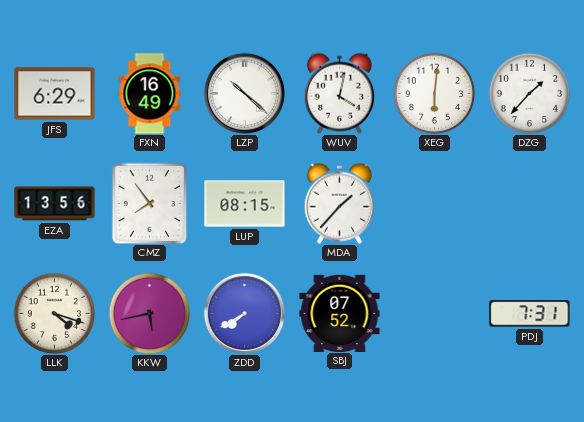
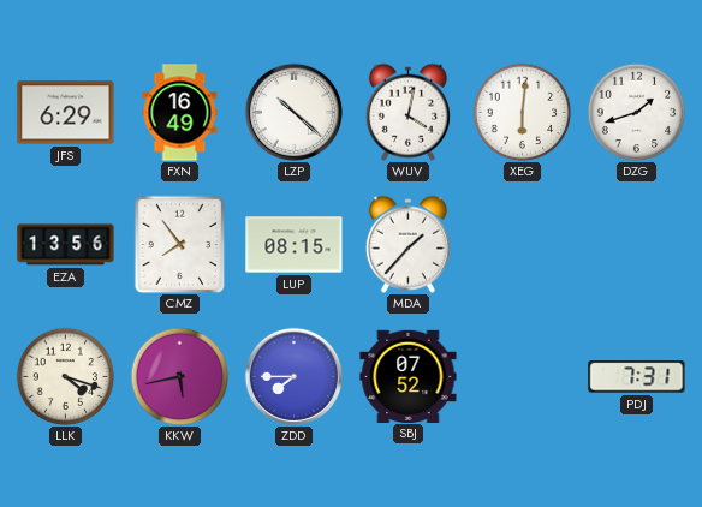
DZG: 1:37 -> 1:42
ZDD: 7:40 -> 7:45
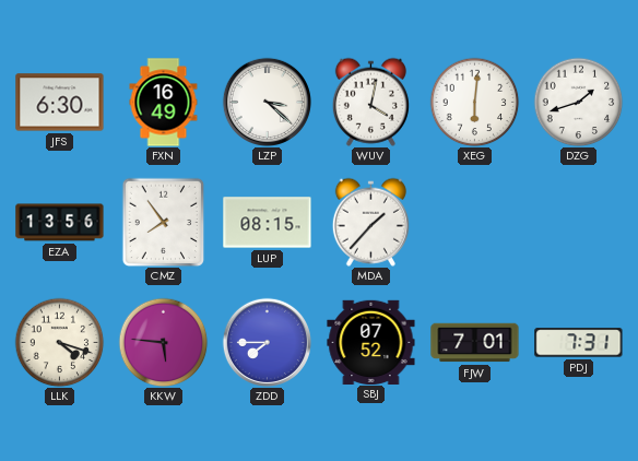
JFS: 6:29 -> 6:30
LZP: 10:22 -> 3:22
KKW: 5:43 -> 5:46
FJW: none -> 7:01
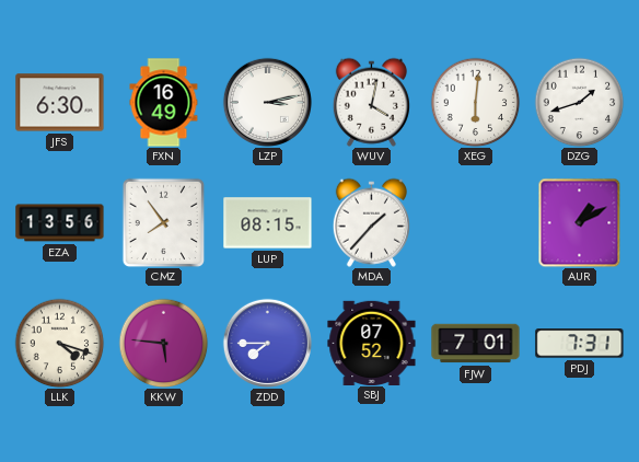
LZP: 3:22 -> 3:13
AUR: none -> 1:10
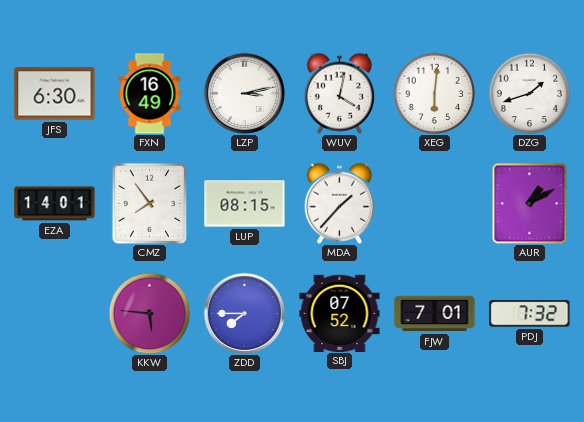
EZA: 13:56 -> 14:01
LLK: 4:18 -> none
PDJ: 7:31 -> 7:32
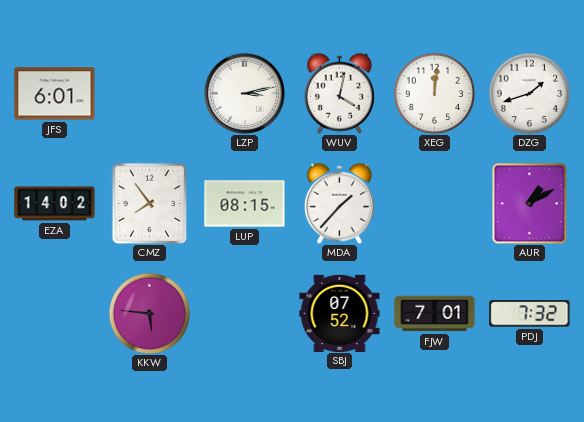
JFS: 6:30 -> 6:01
FXN: 16:49 -> none
XEG: 6:01 -> 12:01
EZA: 14:01 -> 14:02
ZDD: 7:45 -> none
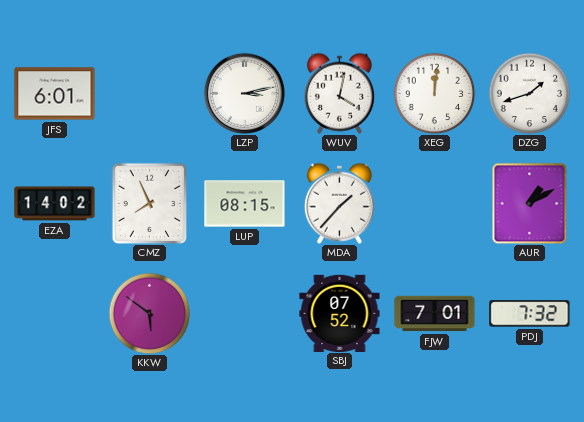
CMZ: 7:54 -> 7:56
KKW: 5:46 -> 5:51
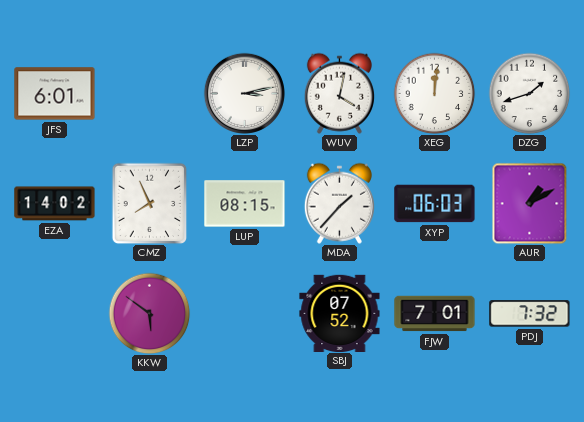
XYP: none -> 06:03
